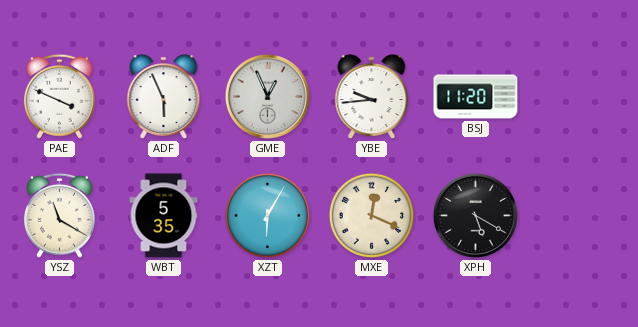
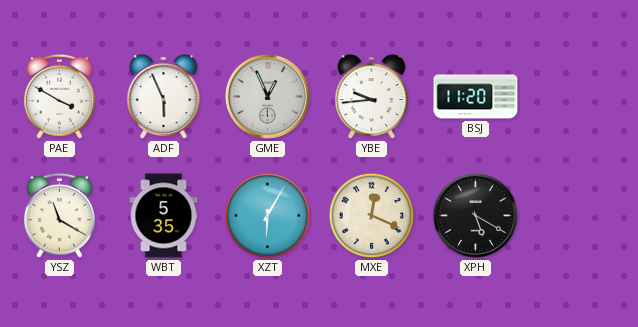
PAE: 3:49 -> 3:50
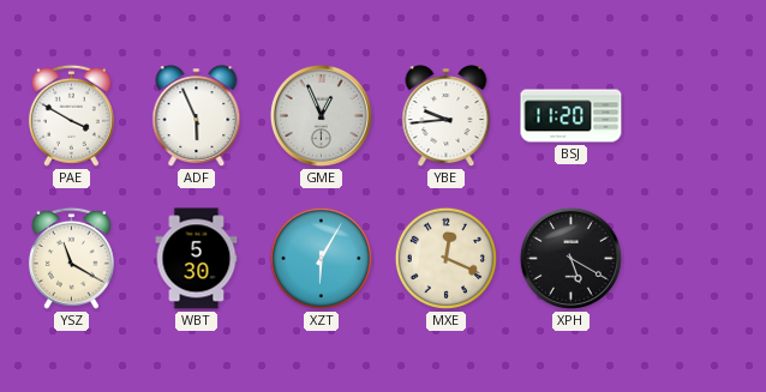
WBT: 5:35 -> 5:30
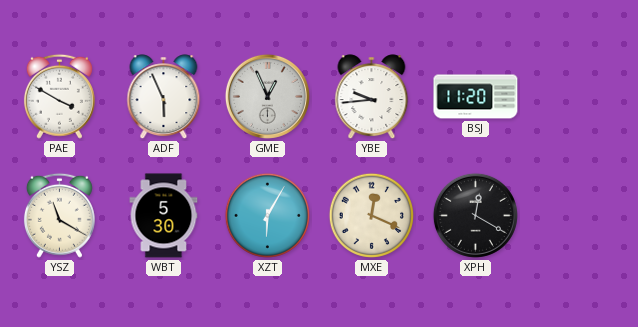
XPH: 5:20 -> 12:20
